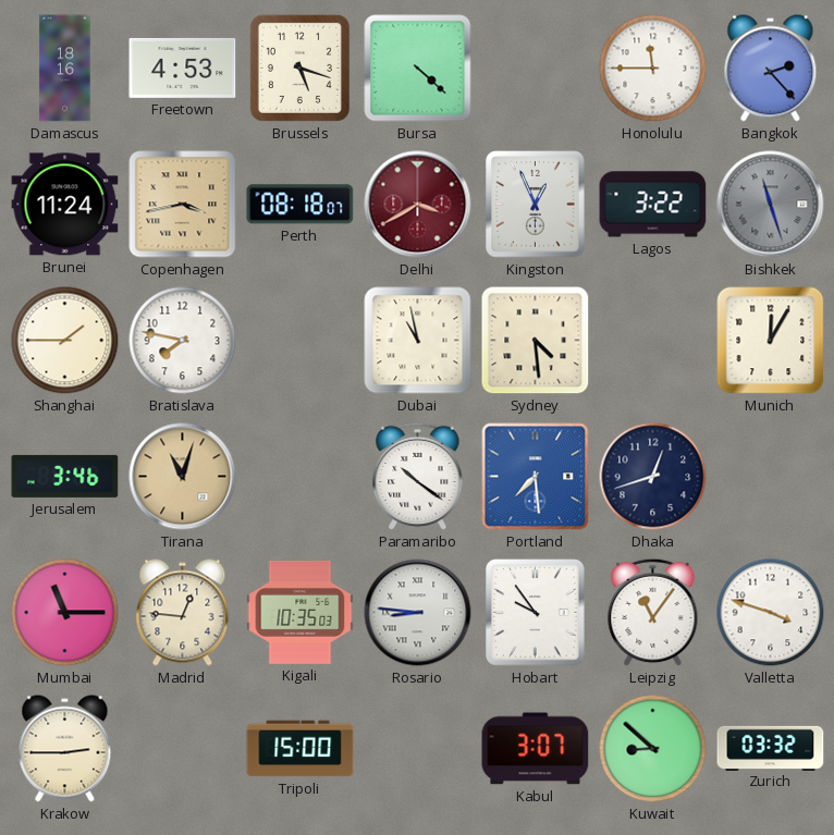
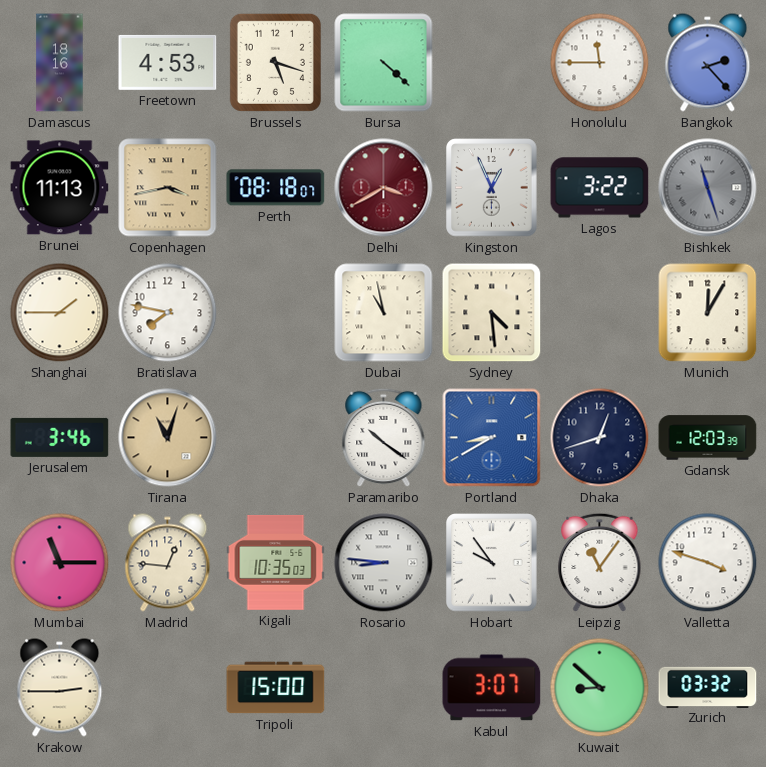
Brunei: 11:24 -> 11:13
Portland: 7:29 -> 8:40
Gdansk: none -> 12:03
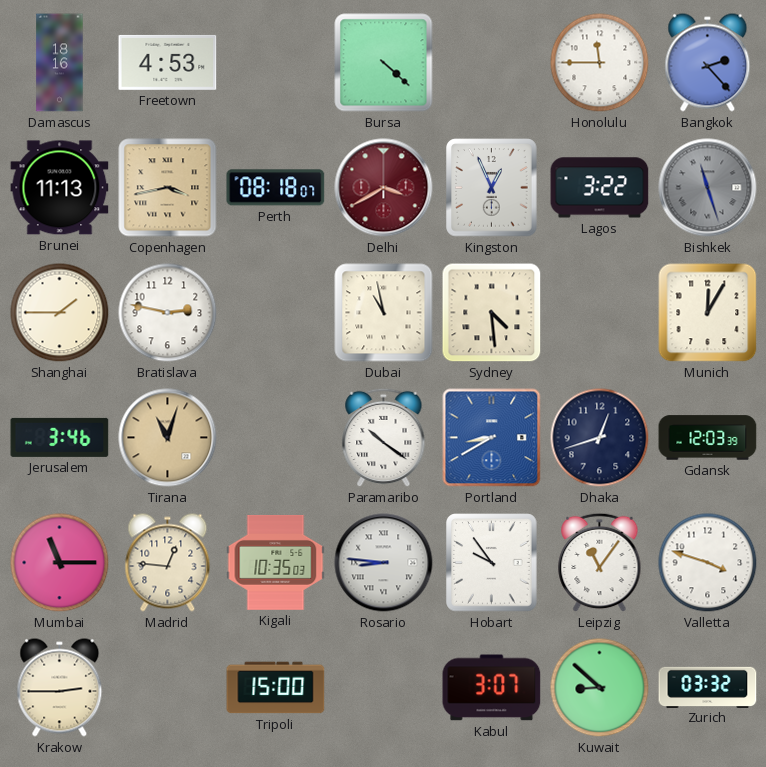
Brussels: 5:18 -> none
Bratislava: 7:47 -> 2:47
